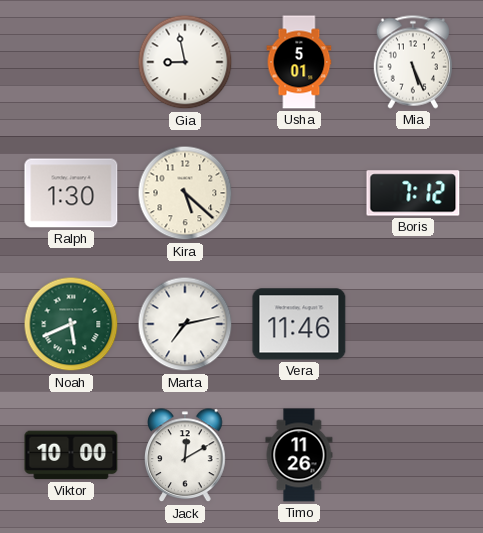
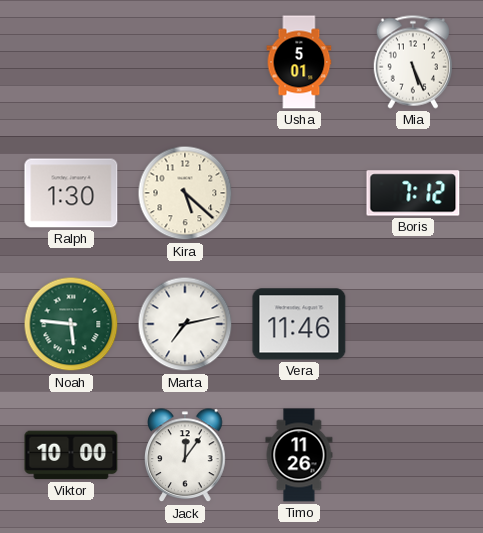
Gia: 8:58 -> none
Noah: 5:41 -> 5:46
Jack: 12:10 -> 12:06
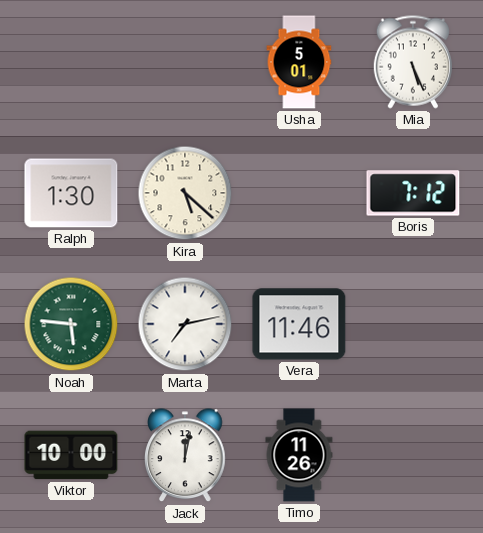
Jack: 12:06 -> 12:02
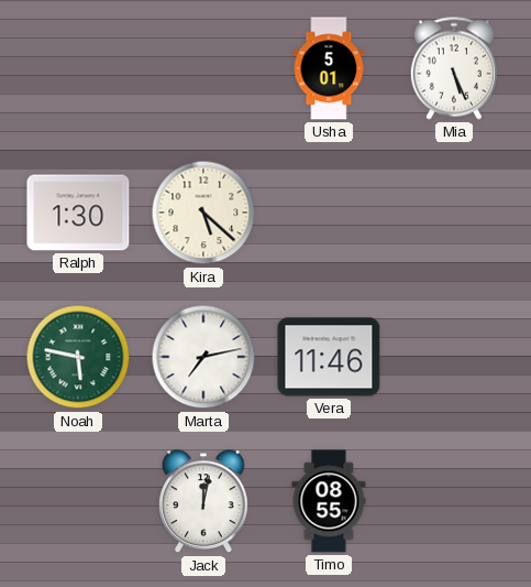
Boris: 7:12 -> none
Noah: 5:46 -> 5:47
Viktor: 10:00 -> none
Timo: 11:26 -> 08:55
